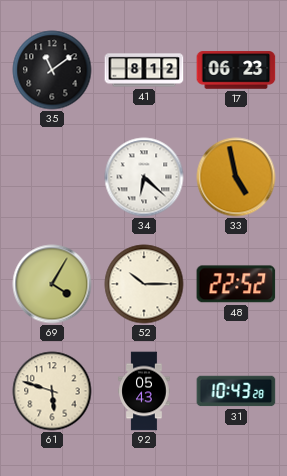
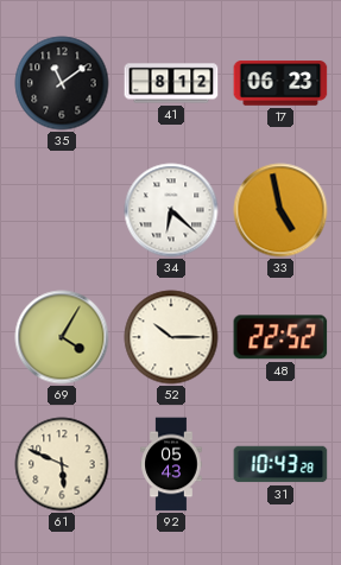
61: 5:48 -> 5:49
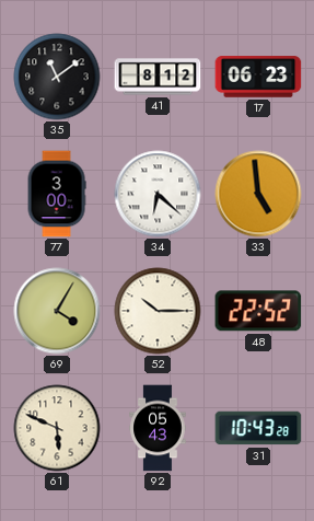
77: none -> 3:00
33: 4:58 -> 4:59
